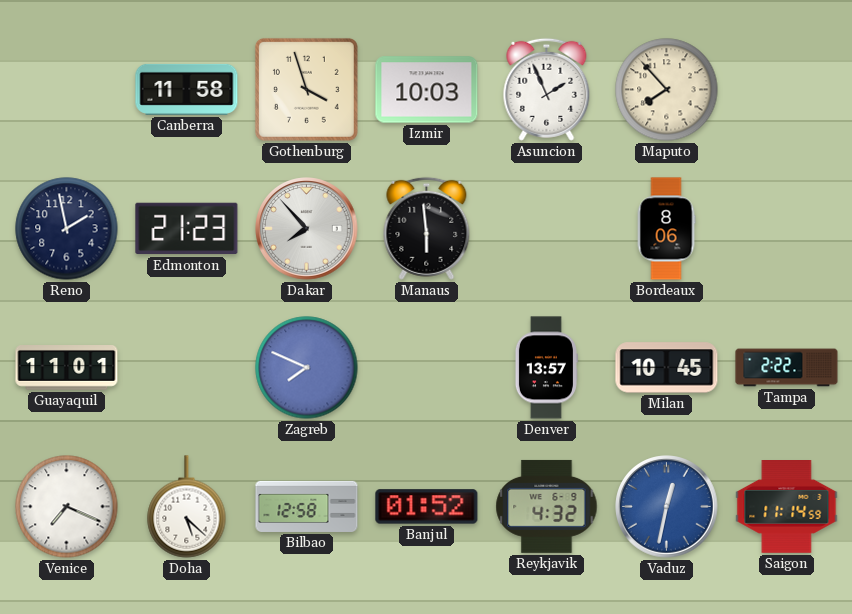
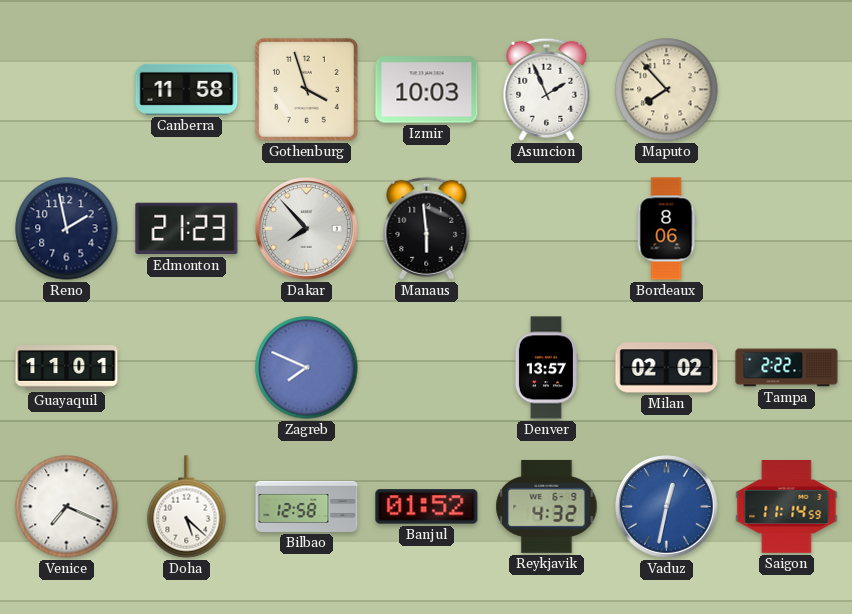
Milan: 10:45 -> 02:02
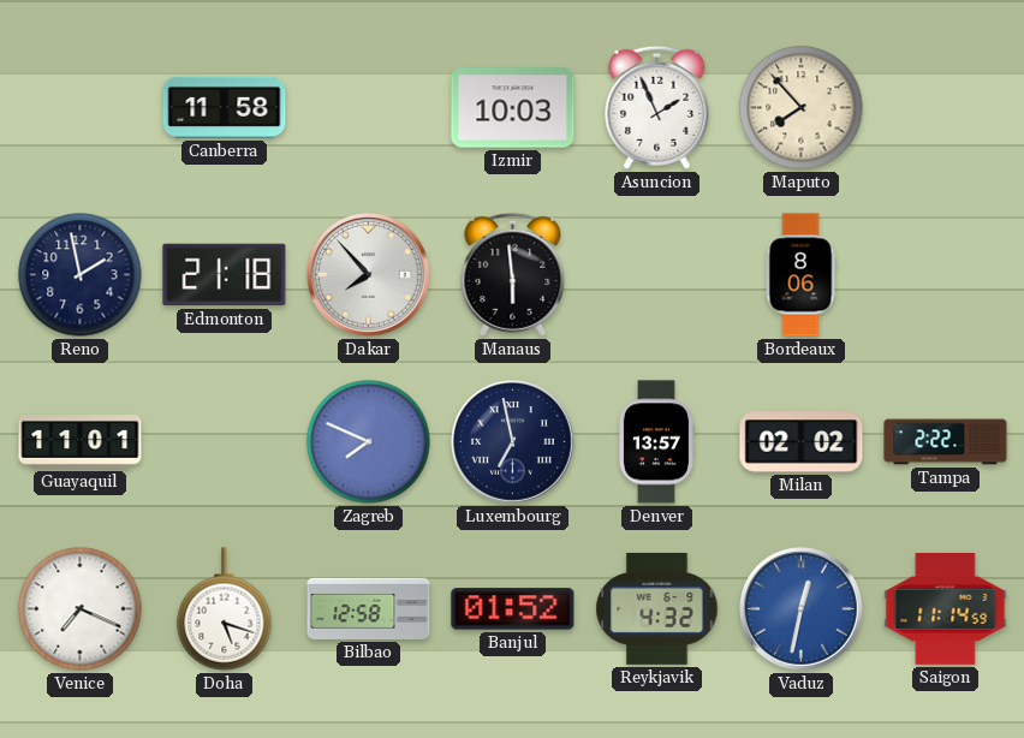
Gothenburg: 3:57 -> none
Edmonton: 21:23 -> 21:18
Luxembourg: none -> 6:58
Doha: 5:22 -> 5:18
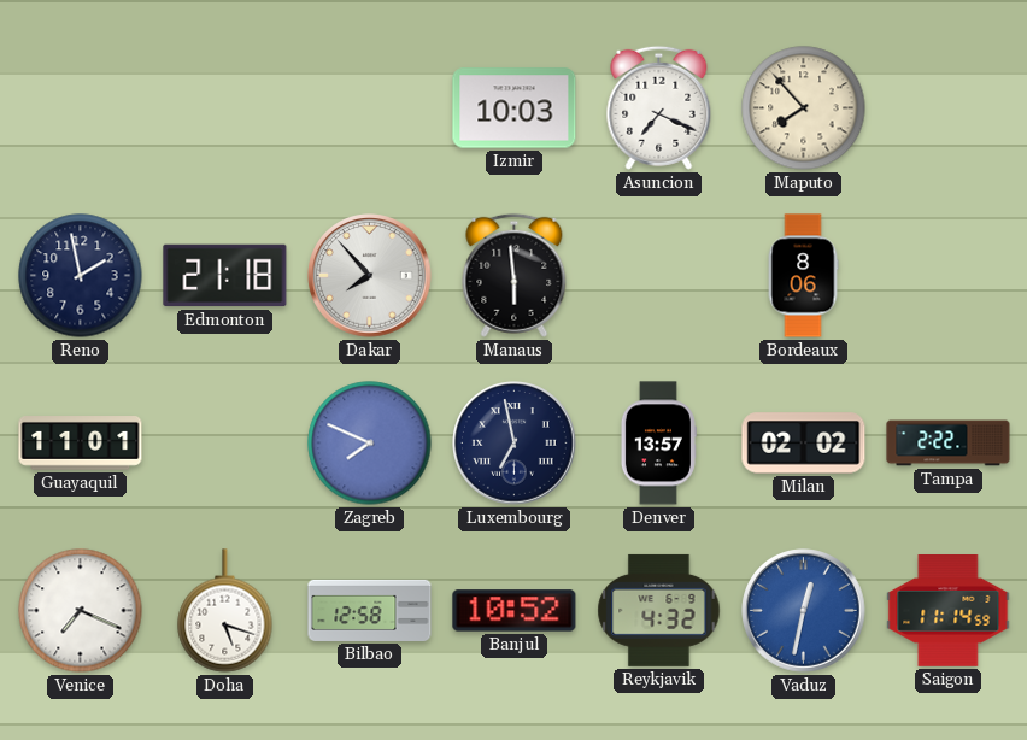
Canberra: 11:58 -> none
Asuncion: 1:56 -> 7:19
Banjul: 01:52 -> 10:52
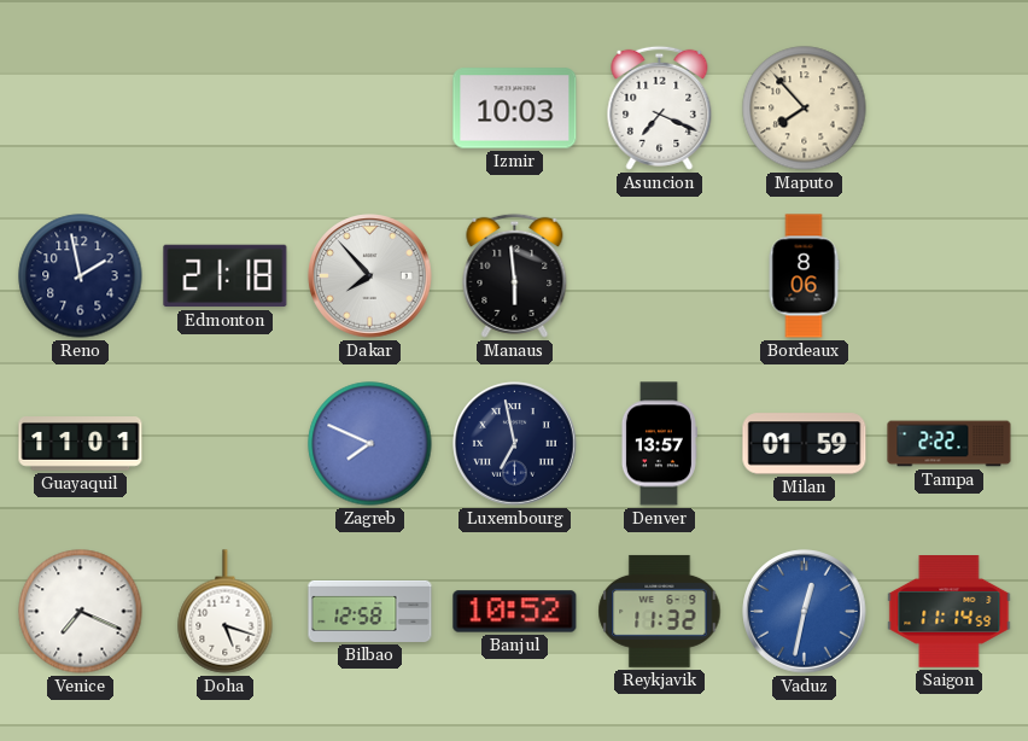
Milan: 02:02 -> 01:59
Reykjavik: 4:32 -> 11:32
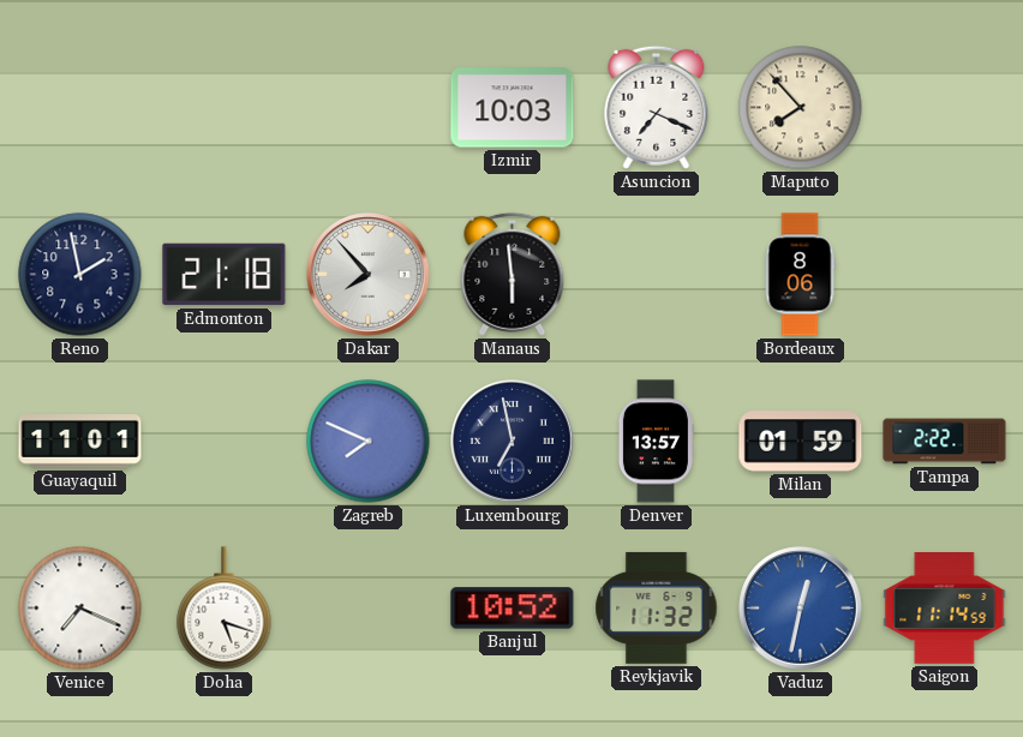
Bilbao: 12:58 -> none
